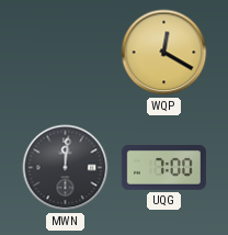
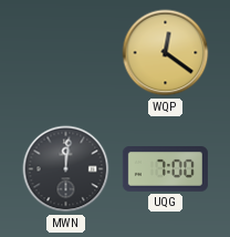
WQP: 12:20 -> 12:21
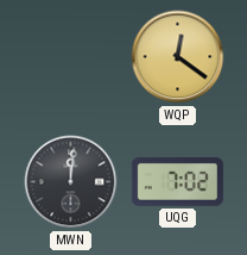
UQG: 7:00 -> 7:02
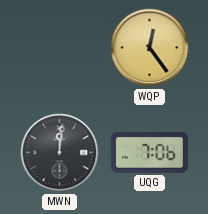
WQP: 12:21 -> 12:24
UQG: 7:02 -> 7:06
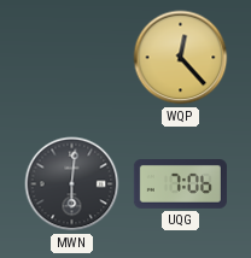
WQP: 12:24 -> 12:23
MWN: 12:01 -> 6:01
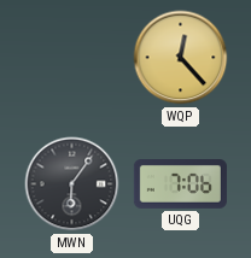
MWN: 6:01 -> 6:06
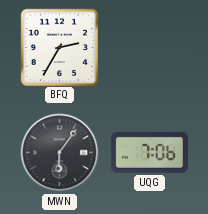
BFQ: none -> 2:35
WQP: 12:23 -> none
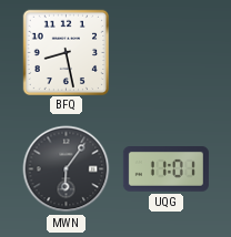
BFQ: 2:35 -> 8:28
UQG: 7:06 -> 11:01
